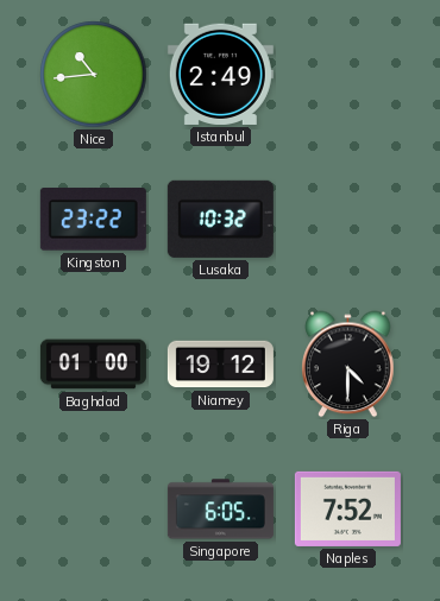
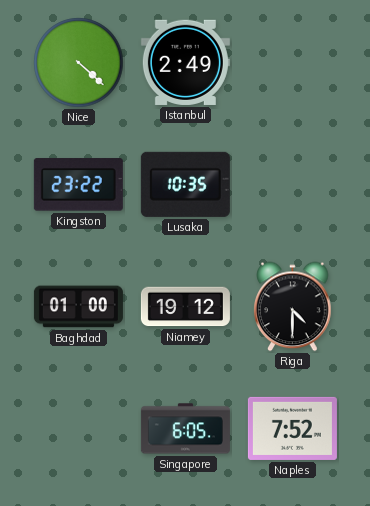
Nice: 10:44 -> 4:22
Lusaka: 10:32 -> 10:35
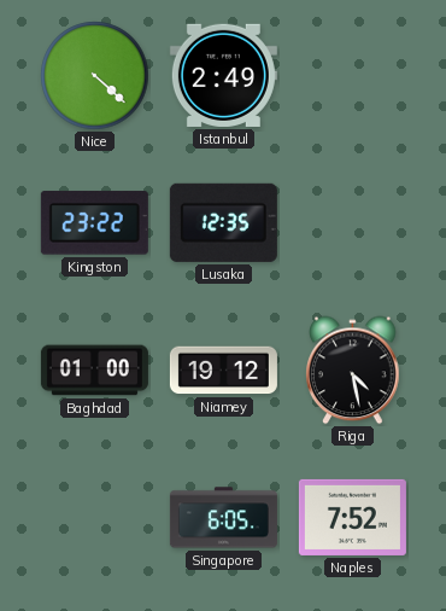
Lusaka: 10:35 -> 12:35
Riga: 4:30 -> 4:28
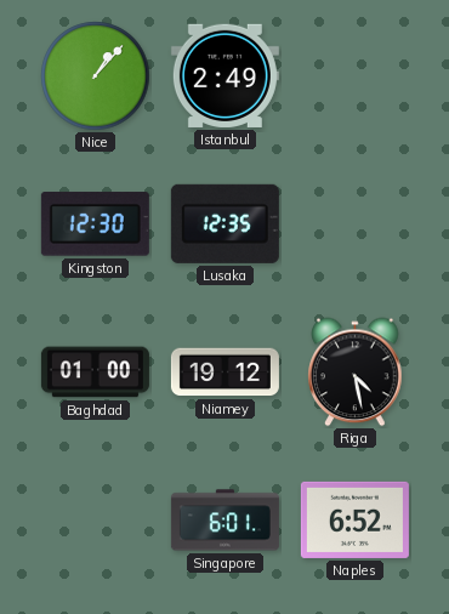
Nice: 4:22 -> 1:07
Kingston: 23:22 -> 12:30
Singapore: 6:05 -> 6:01
Naples: 7:52 -> 6:52
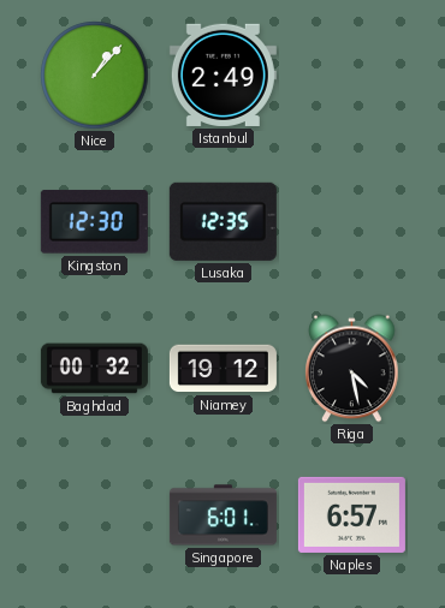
Baghdad: 01:00 -> 00:32
Naples: 6:52 -> 6:57
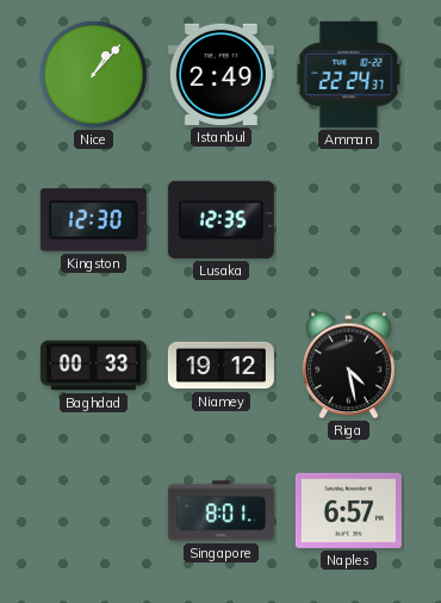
Amman: none -> 22:24
Baghdad: 00:32 -> 00:33
Singapore: 6:01 -> 8:01
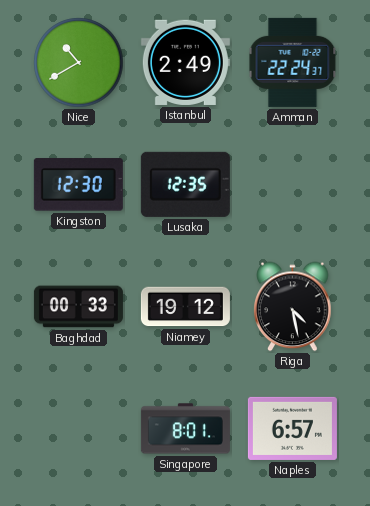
Nice: 1:07 -> 10:40
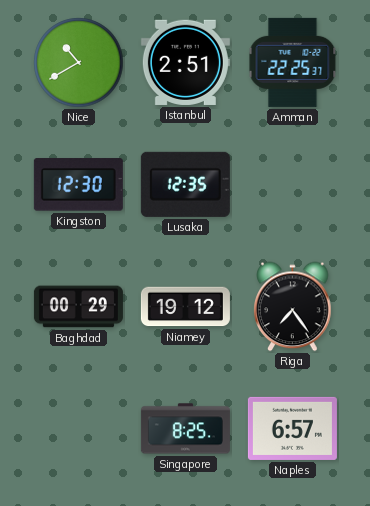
Istanbul: 2:49 -> 2:51
Amman: 22:24 -> 22:25
Baghdad: 00:33 -> 00:29
Riga: 4:28 -> 7:24
Singapore: 8:01 -> 8:25
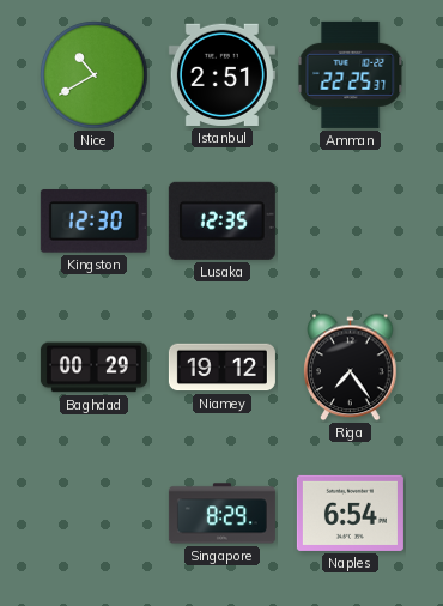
Singapore: 8:25 -> 8:29
Naples: 6:57 -> 6:54
